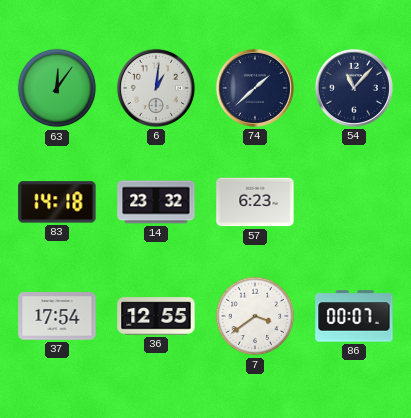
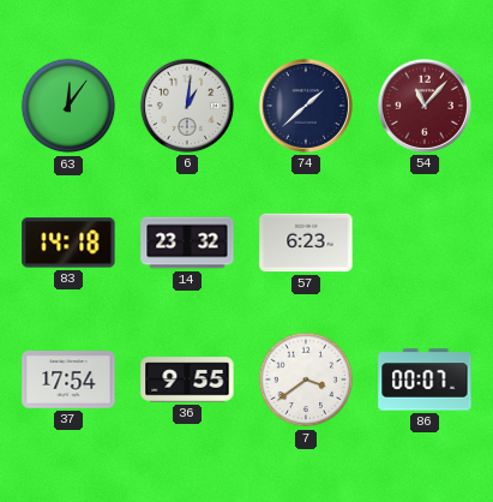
54 dial: navy -> burgundy
36: 12:55 -> 9:55
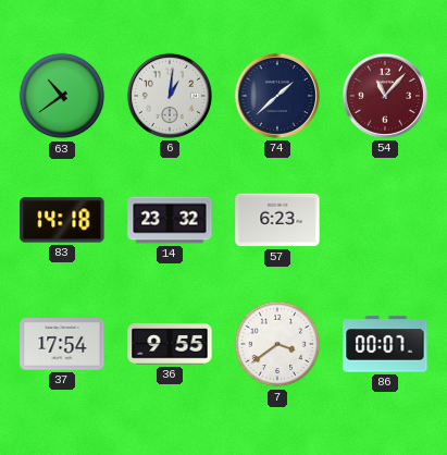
63: 12:06 -> 10:39
